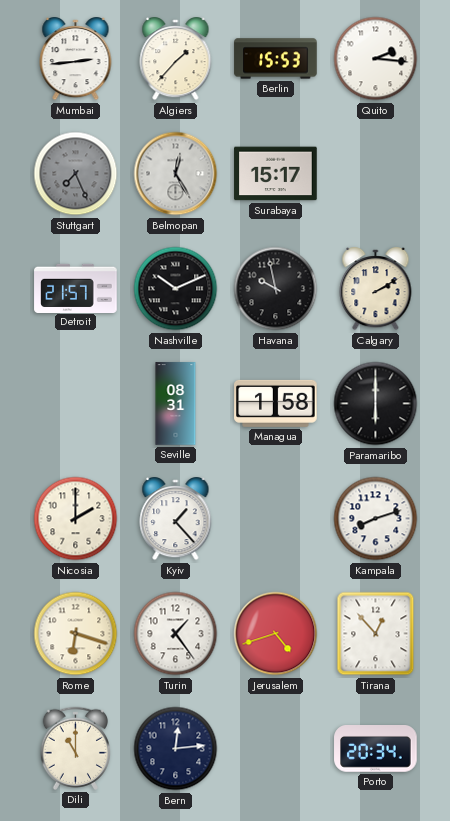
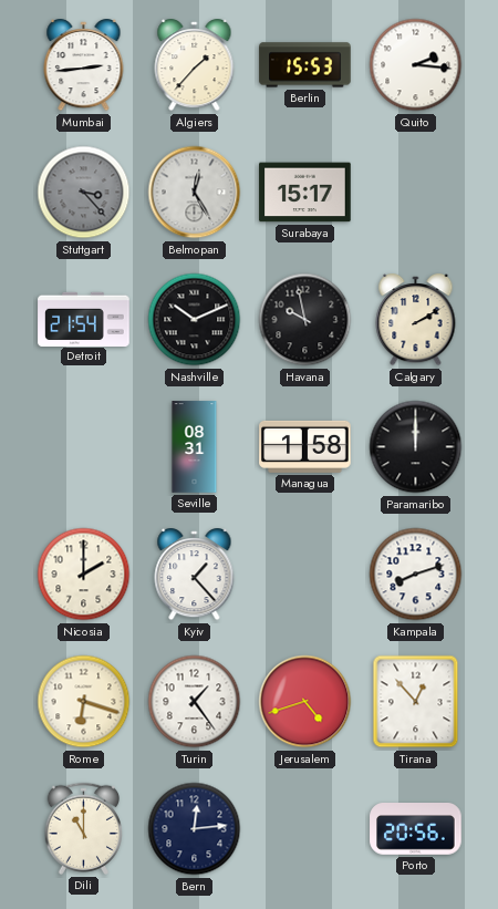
Stuttgart: 7:26 -> 3:23
Detroit: 21:57 -> 21:54
Paramaribo: 6:00 -> 12:00
Porto: 20:34 -> 20:56
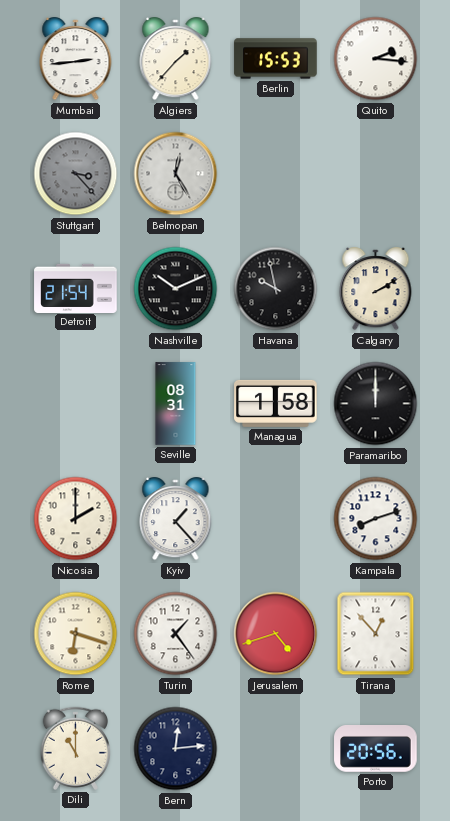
Surabaya: 15:17 -> none
